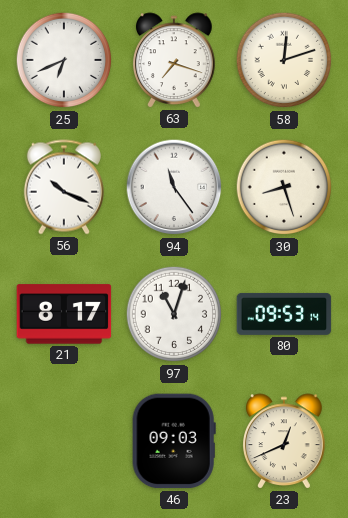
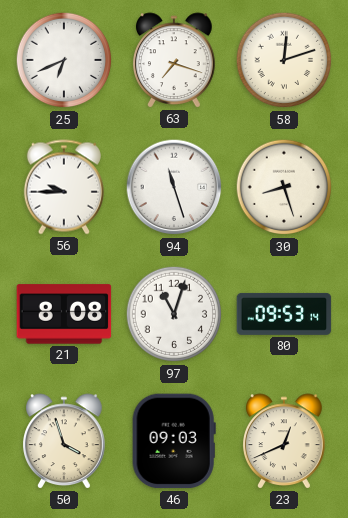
56: 10:19 -> 9:45
94: 11:24 -> 11:27
21: 8:17 -> 8:08
50: none -> 3:57
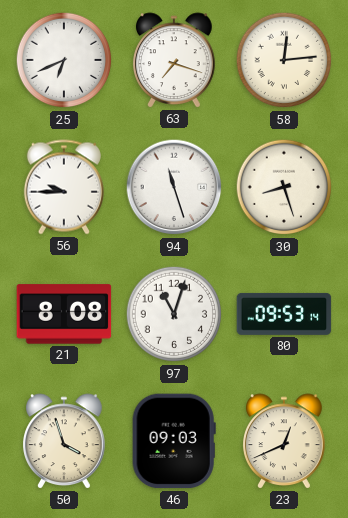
58: 12:12 -> 12:14
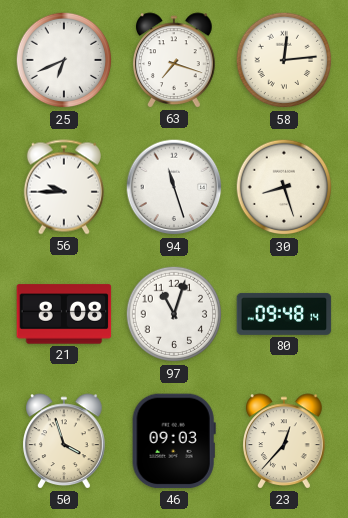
80: 09:53 -> 09:48
23: 12:41 -> 12:37
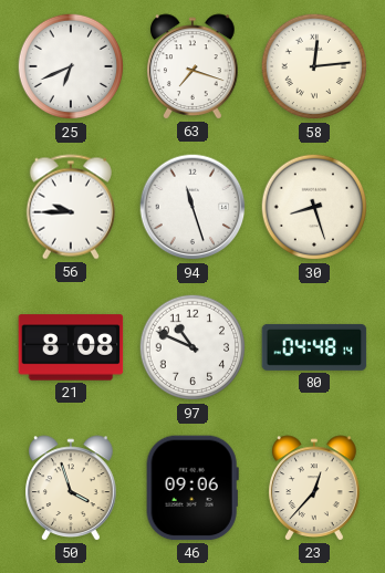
97: 11:03 -> 10:49
80: 09:48 -> 04:48
46: 09:03 -> 09:06
